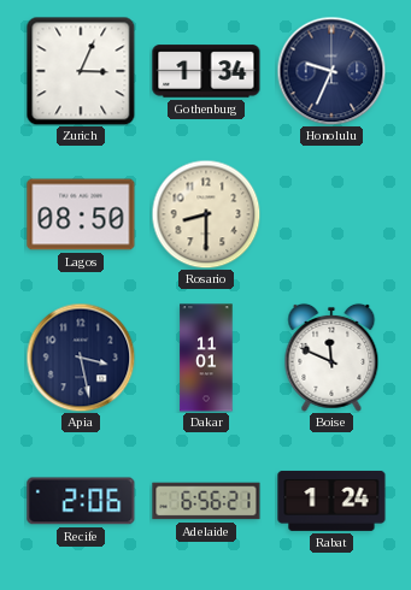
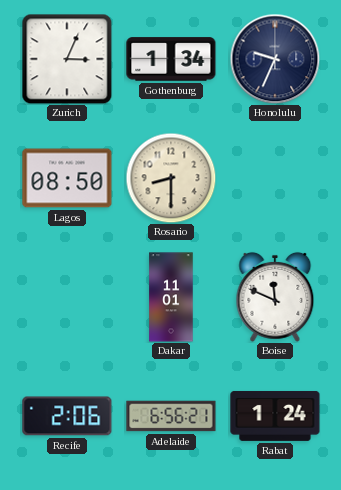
Apia: 3:28 -> none
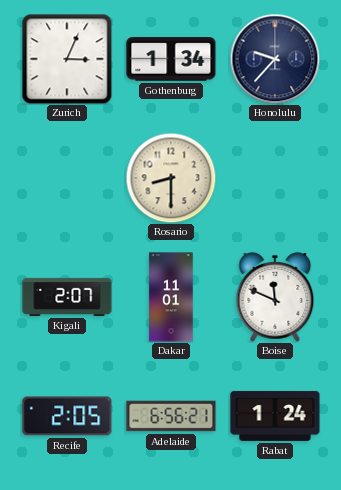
Honolulu: 9:34 -> 9:37
Lagos: 08:50 -> none
Kigali: none -> 2:07
Recife: 2:06 -> 2:05
